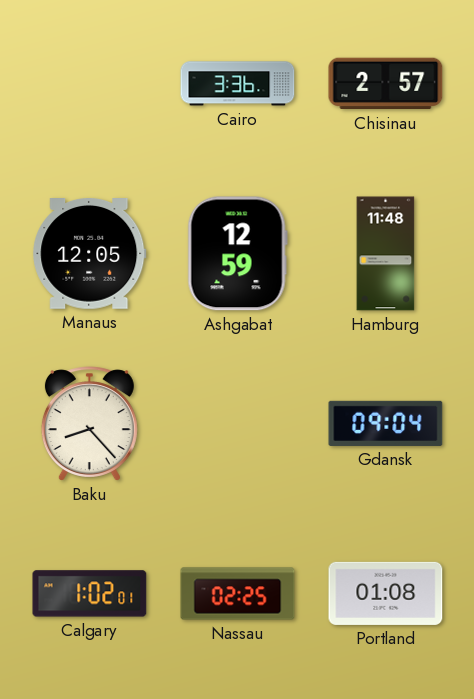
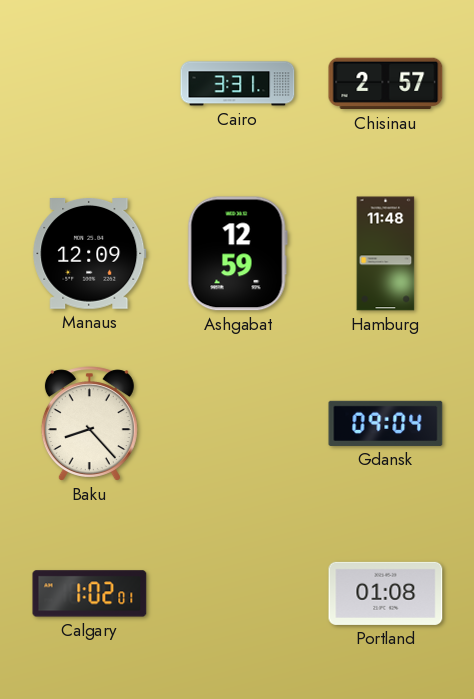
Cairo: 3:36 -> 3:31
Manaus: 12:05 -> 12:09
Nassau: 02:25 -> none
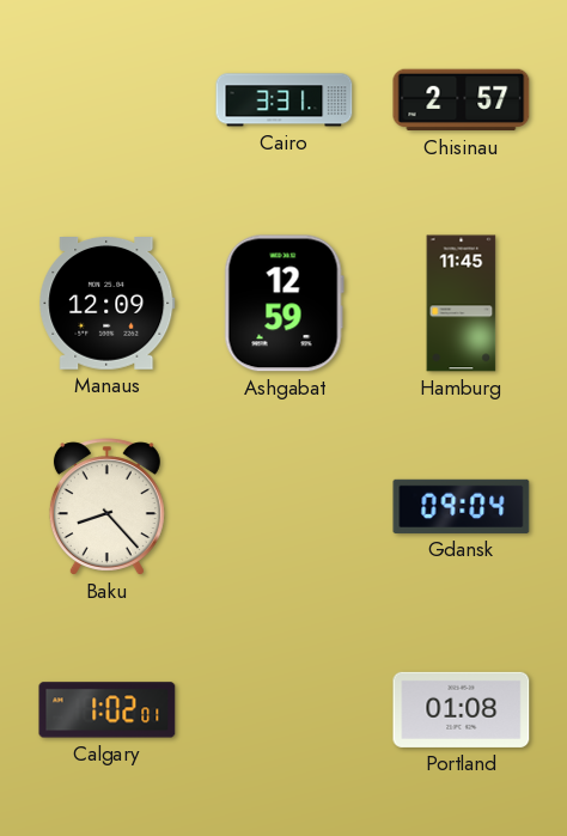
Hamburg: 11:48 -> 11:45
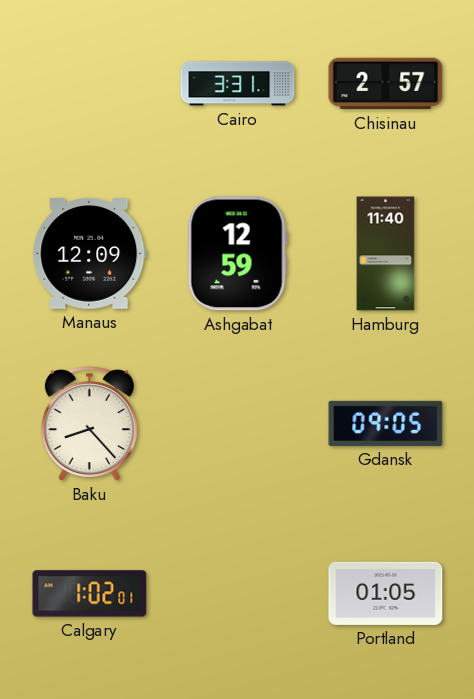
Hamburg: 11:45 -> 11:40
Gdansk: 09:04 -> 09:05
Portland: 01:08 -> 01:05
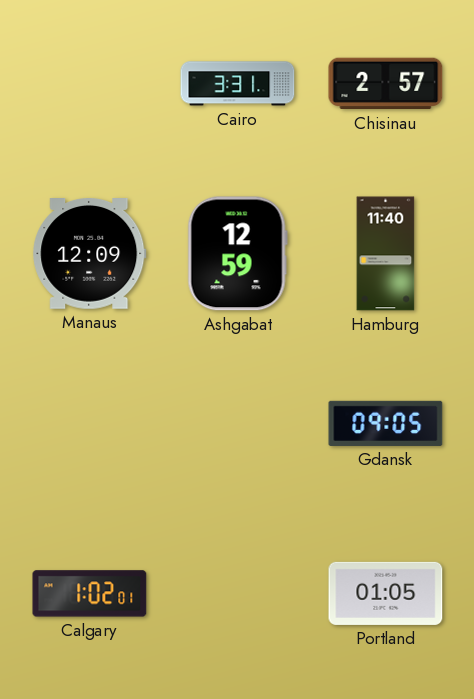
Baku: 8:23 -> none
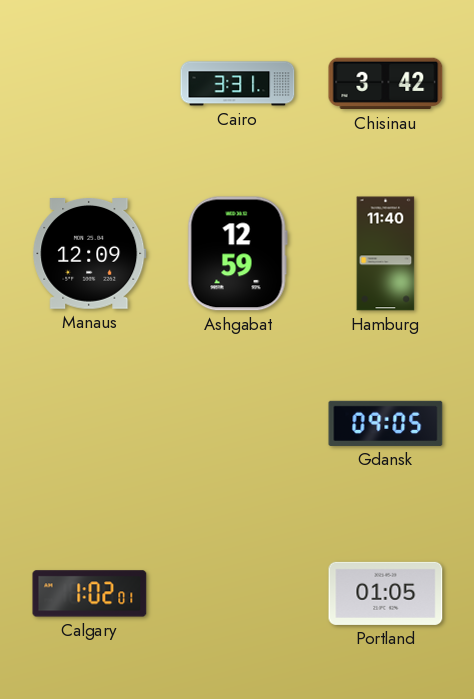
Chisinau: 2:57 -> 3:42
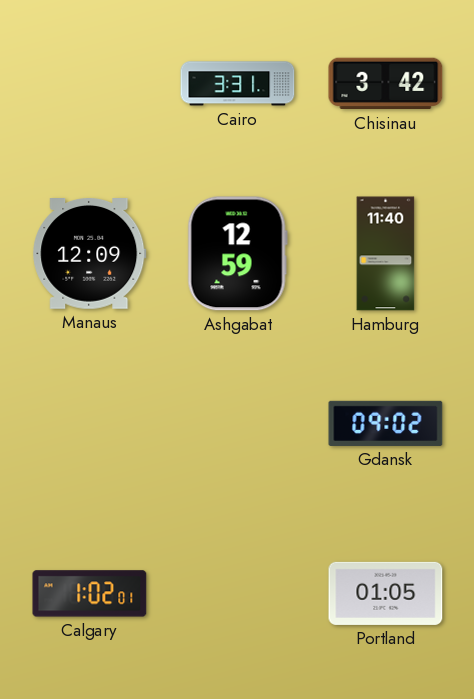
Gdansk: 09:05 -> 09:02
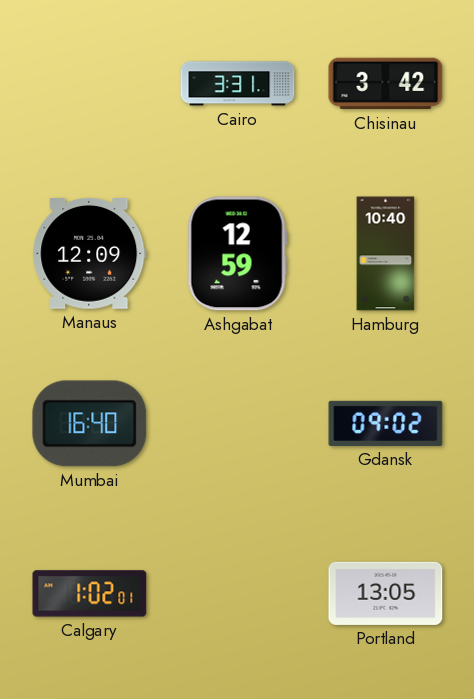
Hamburg: 11:40 -> 10:40
Mumbai: none -> 16:40
Portland: 01:05 -> 13:05
